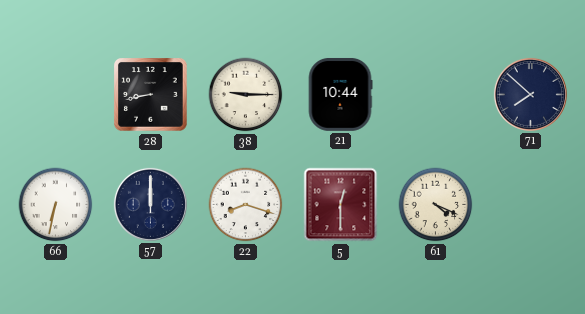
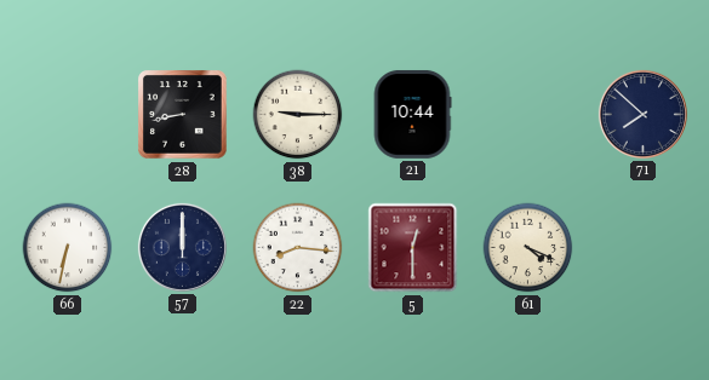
22: 8:18 -> 8:16
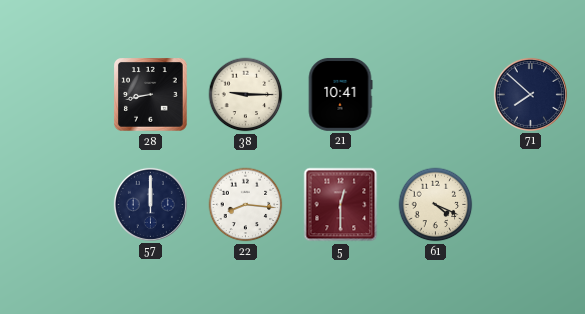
21: 10:44 -> 10:41
66: 6:32 -> none
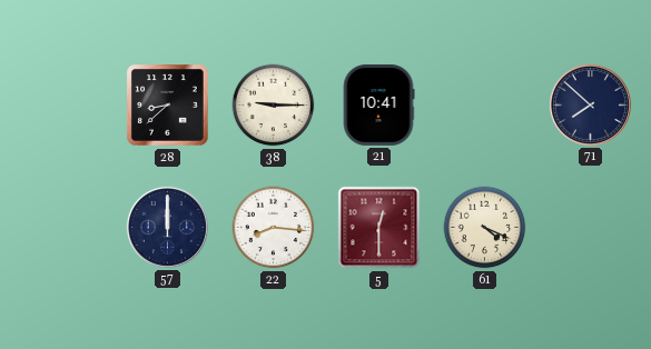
28: 8:43 -> 8:38
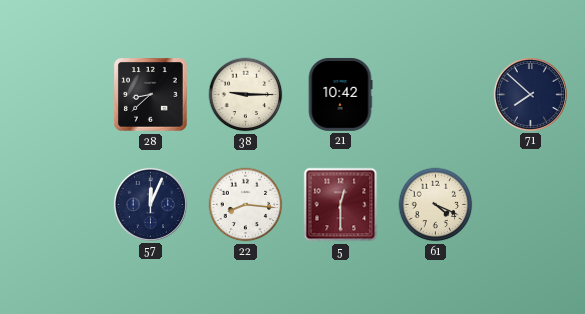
21: 10:41 -> 10:42
57: 12:00 -> 12:04
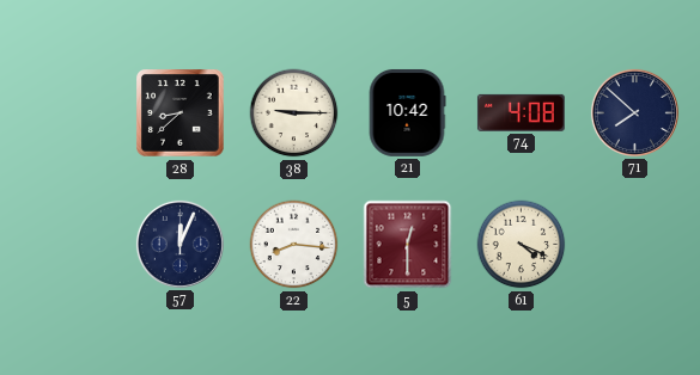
74: none -> 4:08
